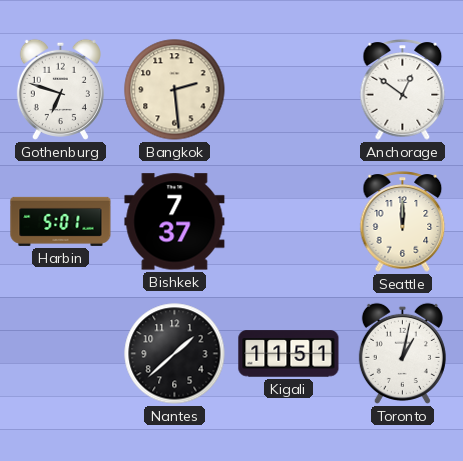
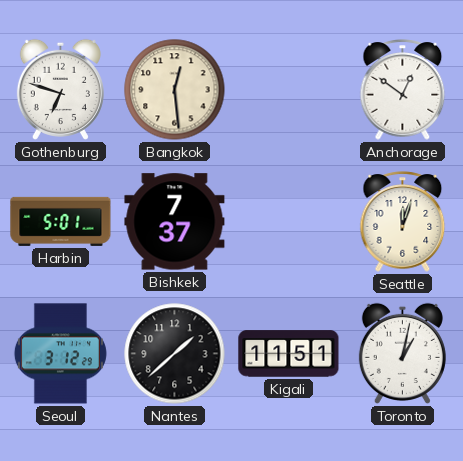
Bangkok: 2:29 -> 12:29
Seattle: 12:00 -> 12:03
Seoul: none -> 3:12
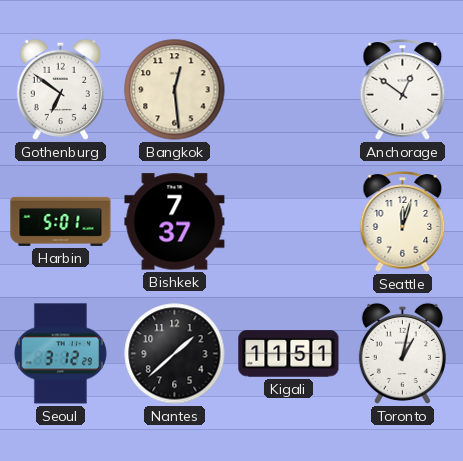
Gothenburg: 6:48 -> 6:51
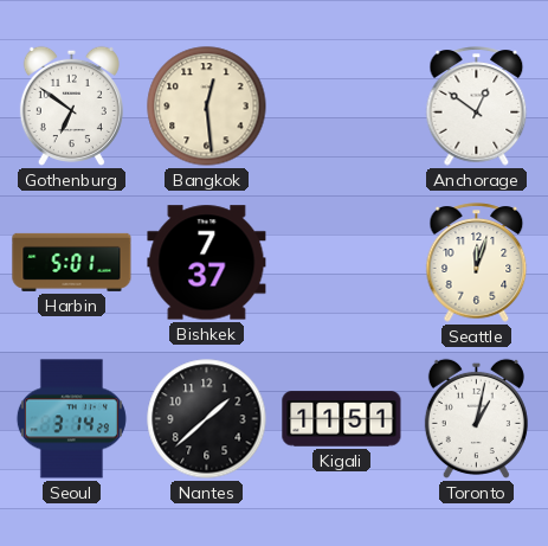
Seoul: 3:12 -> 3:14
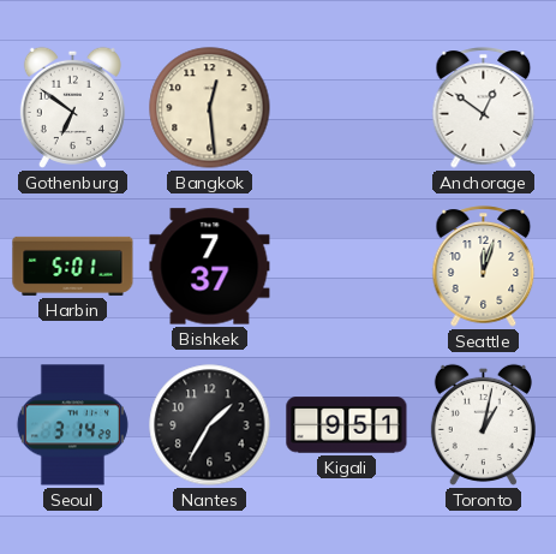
Nantes: 1:38 -> 1:35
Kigali: 11:51 -> 9:51
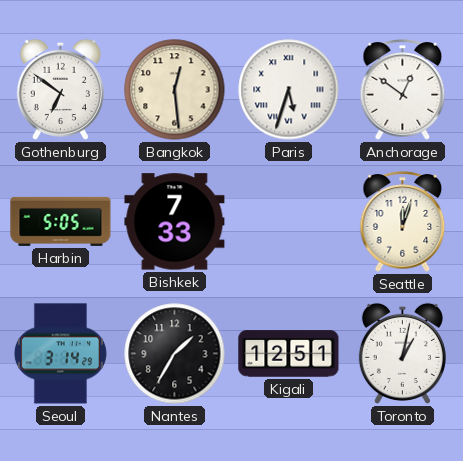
Paris: none -> 5:33
Harbin: 5:01 -> 5:05
Bishkek: 7:37 -> 7:33
Kigali: 9:51 -> 12:51
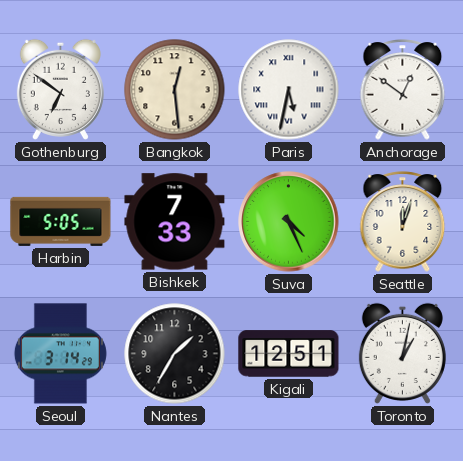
Paris: 5:33 -> 5:32
Suva: none -> 4:26
